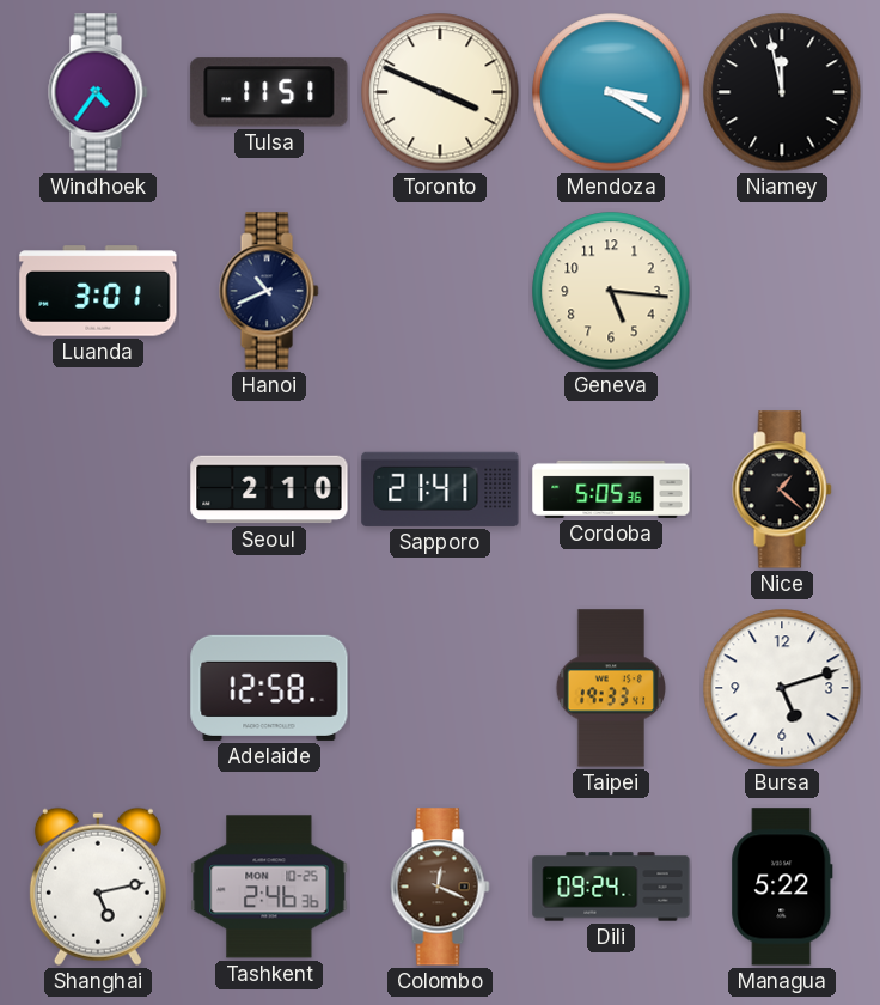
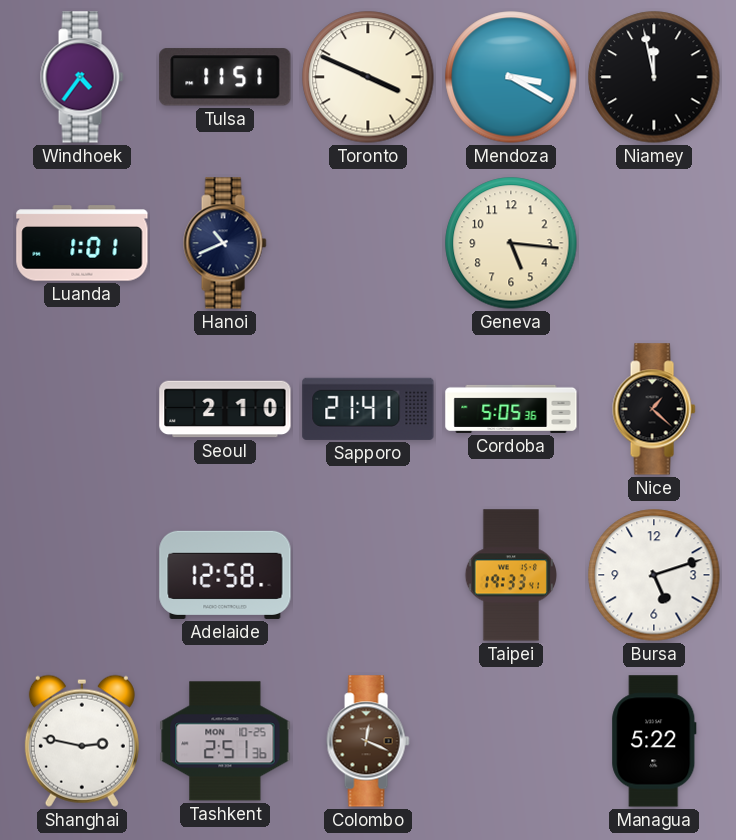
Luanda: 3:01 -> 1:01
Shanghai: 5:13 -> 2:47
Tashkent: 2:46 -> 2:51
Dili: 09:24 -> none
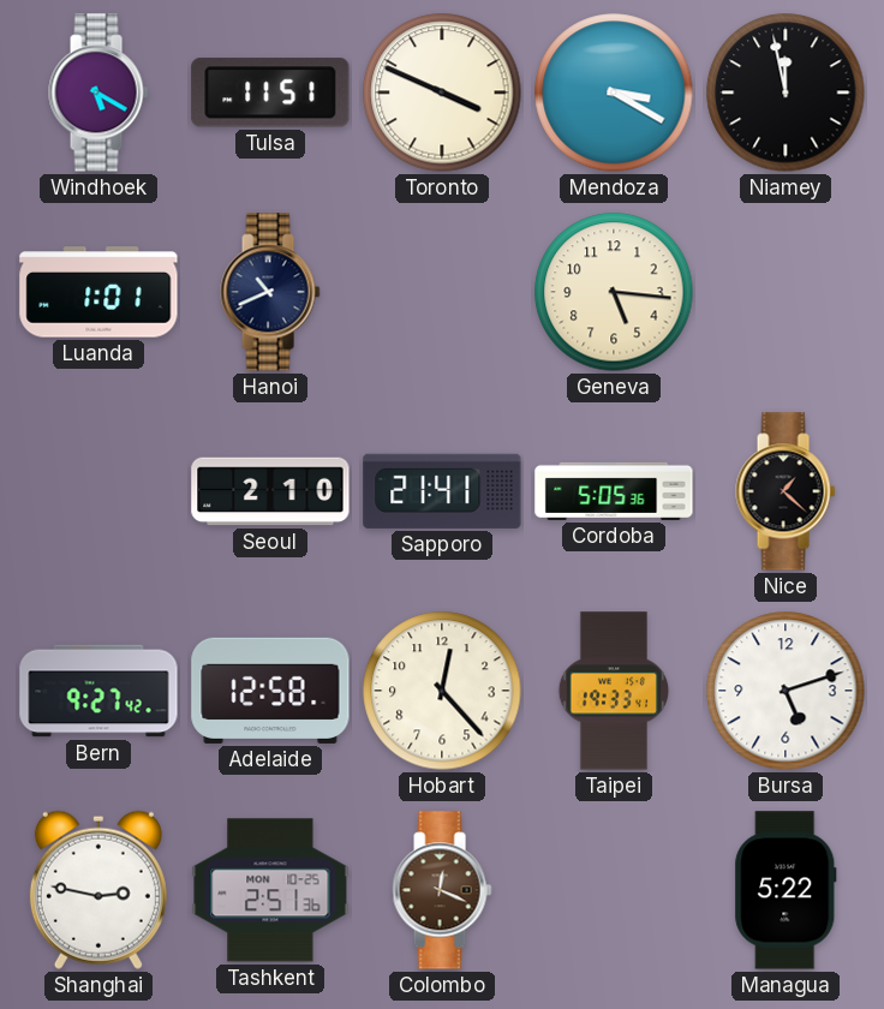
Windhoek: 4:36 -> 5:20
Bern: none -> 9:27
Hobart: none -> 12:23
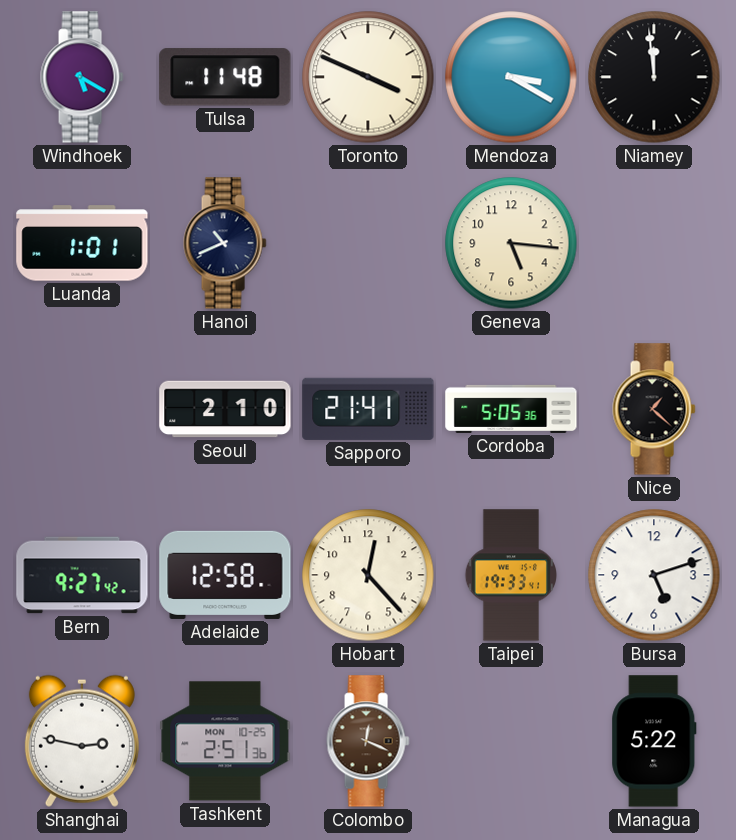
Tulsa: 11:51 -> 11:48
Niamey: 11:58 -> 11:59
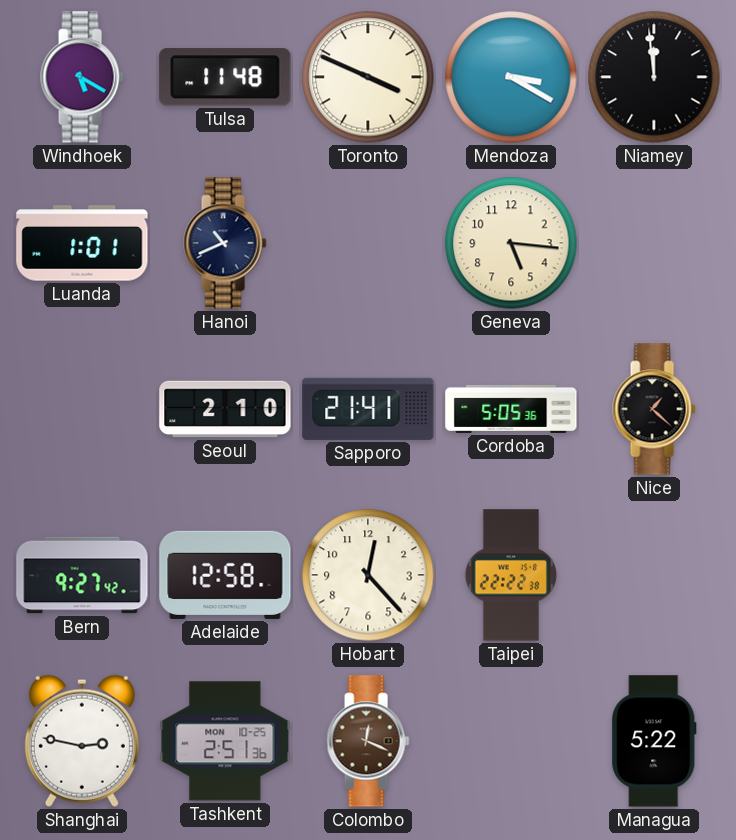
Taipei: 19:33 -> 22:22
Bursa: 5:12 -> none
